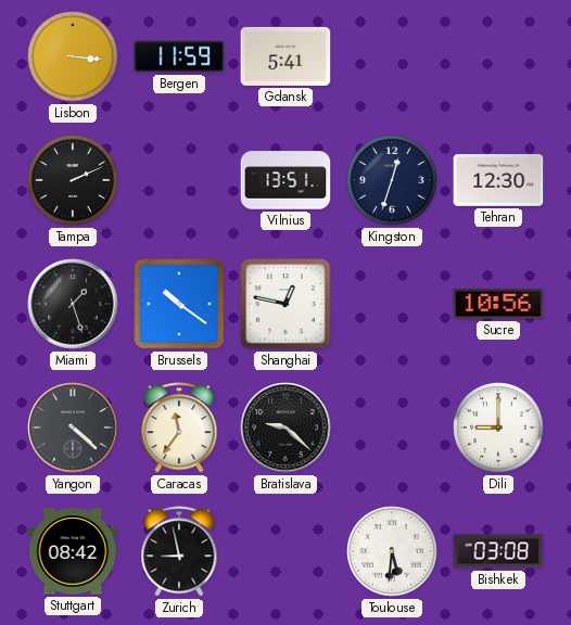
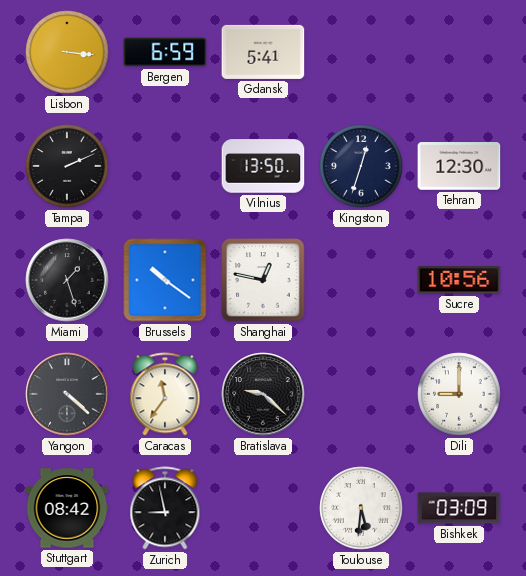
Bergen: 11:59 -> 6:59
Vilnius: 13:51 -> 13:50
Bishkek: 03:08 -> 03:09
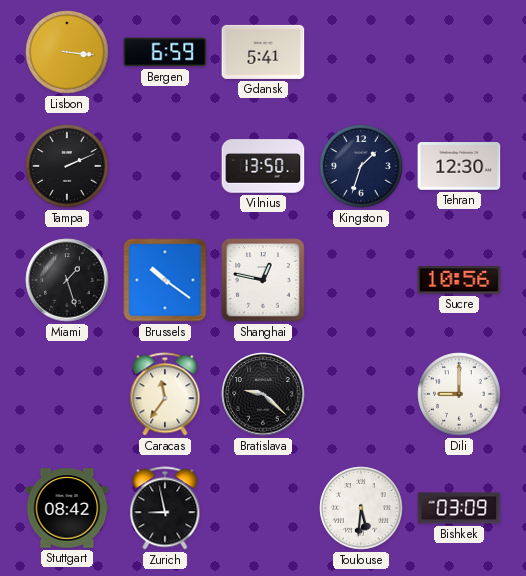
Kingston: 12:33 -> 1:33
Yangon: 4:22 -> none
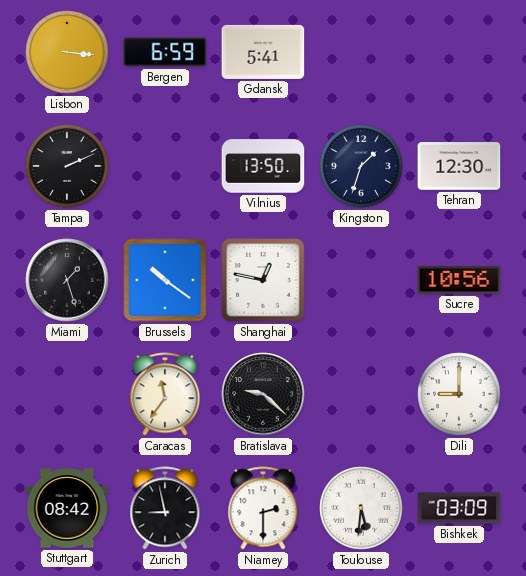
Niamey: none -> 2:30
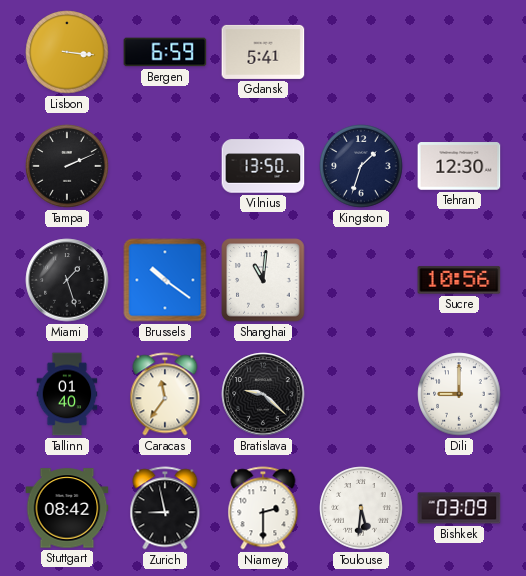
Shanghai: 12:47 -> 11:01
Tallinn: none -> 01:40
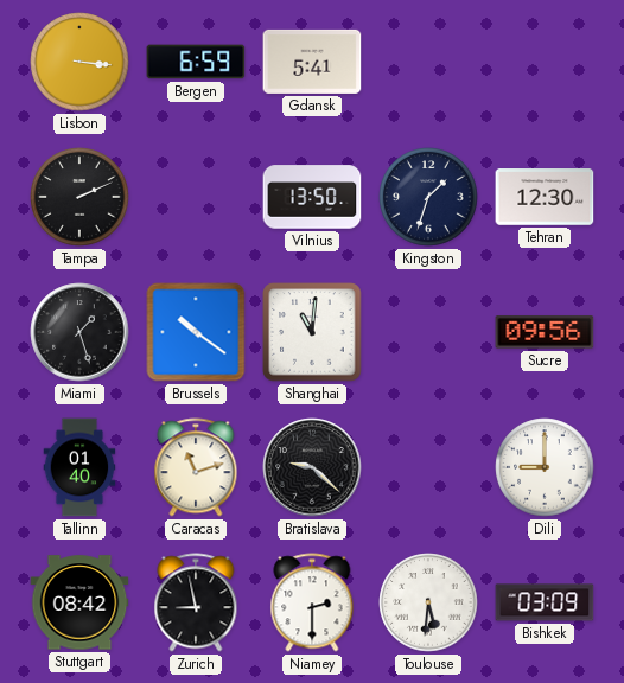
Sucre: 10:56 -> 09:56
Caracas: 11:36 -> 11:12
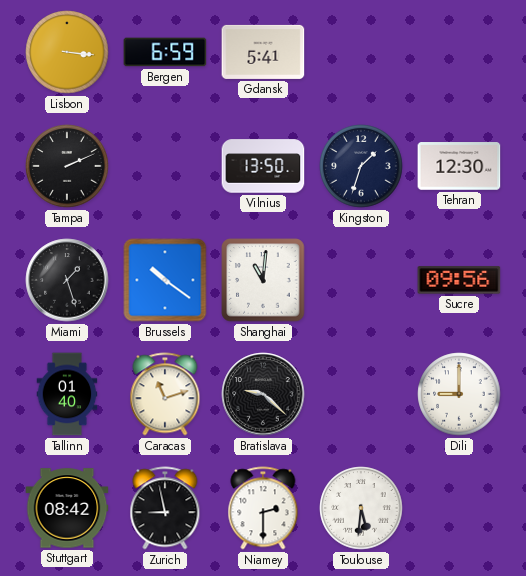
Bishkek: 03:09 -> none
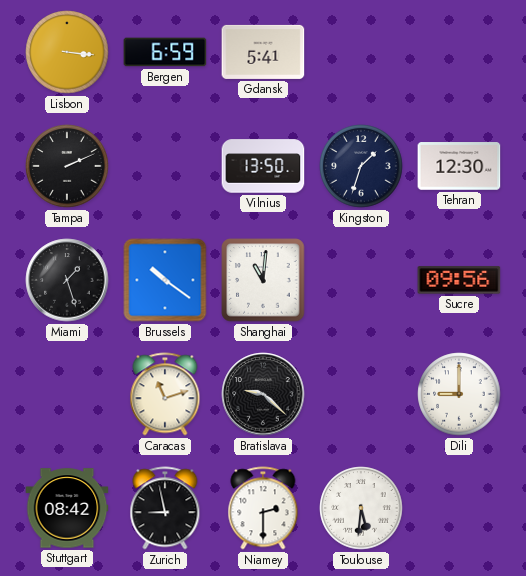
Tallinn: 01:40 -> none
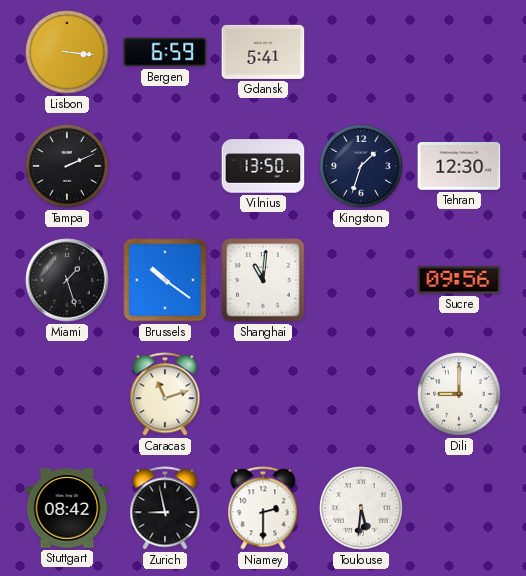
Bratislava: 9:22 -> none
